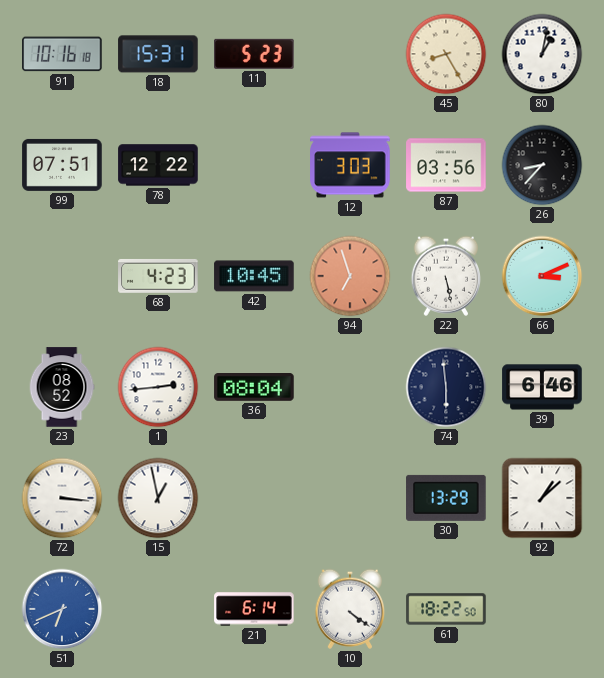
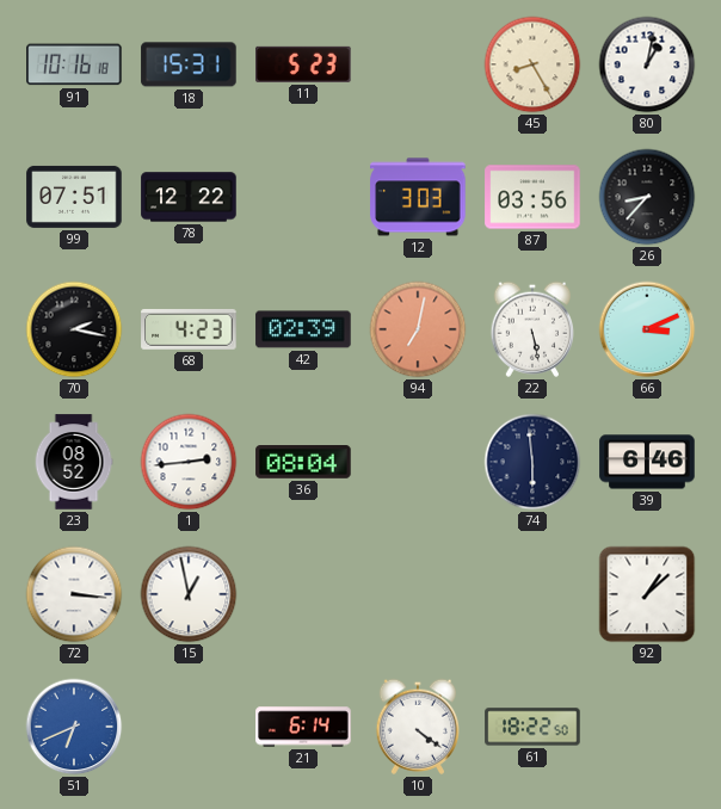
70: none -> 2:17
42: 10:45 -> 02:39
94: 6:57 -> 7:02
30: 13:29 -> none
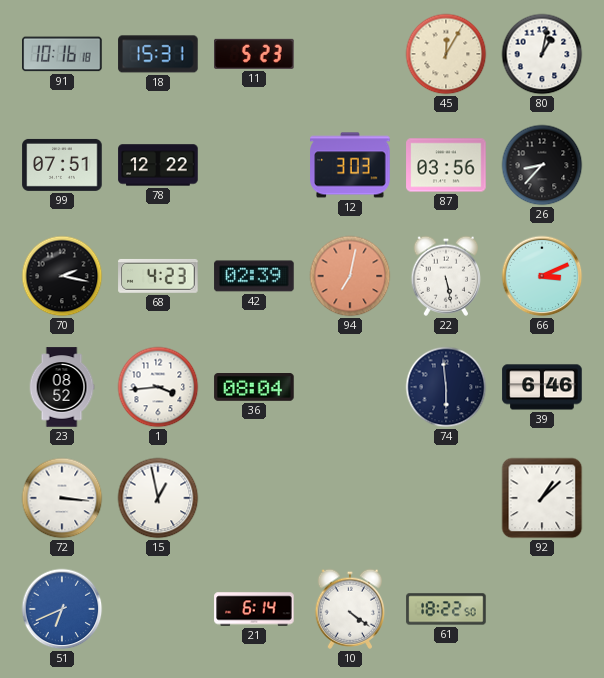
45: 8:25 -> 12:05
1: 2:44 -> 3:44
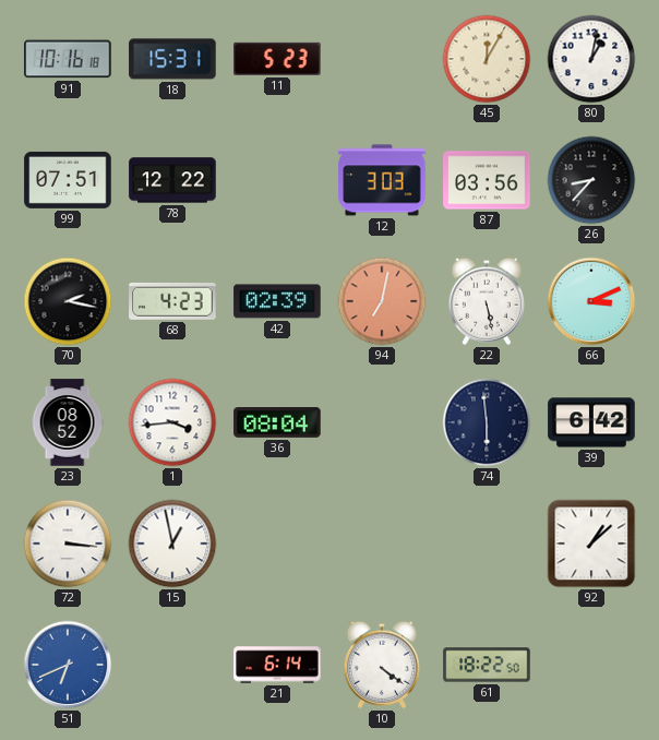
39: 6:46 -> 6:42
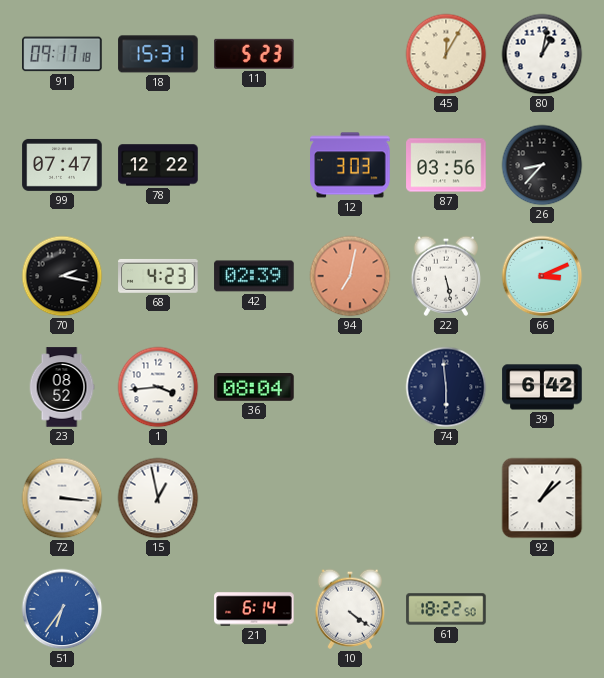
91: 10:16 -> 09:17
99: 07:51 -> 07:47
51: 6:41 -> 6:36
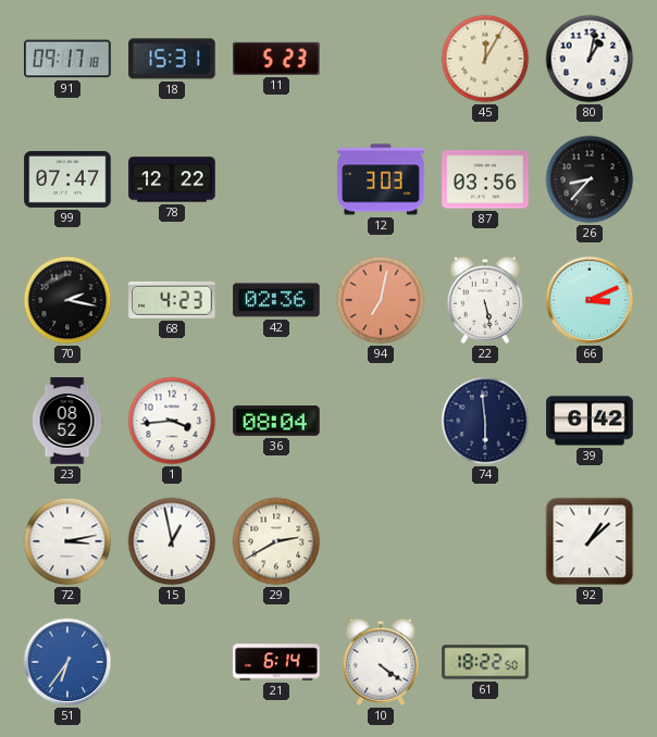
42: 02:39 -> 02:36
72: 3:16 -> 3:13
29: none -> 2:40
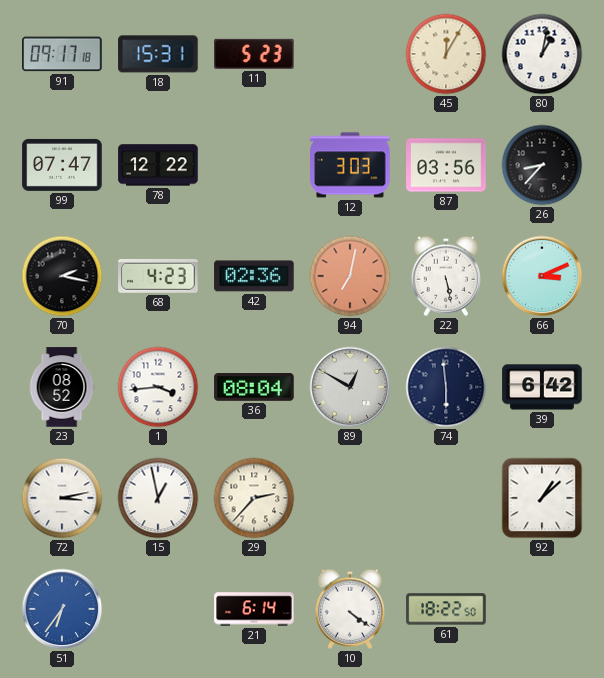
89: none -> 12:50
29: 2:40 -> 2:37
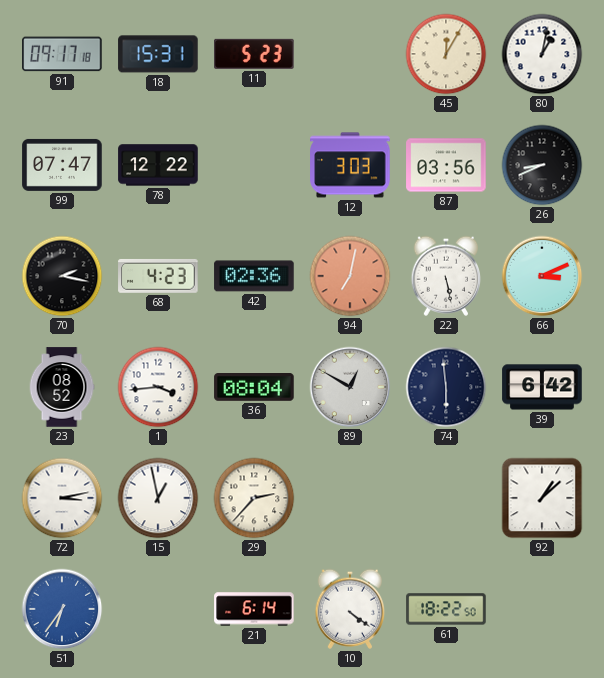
26: 8:37 -> 8:41
